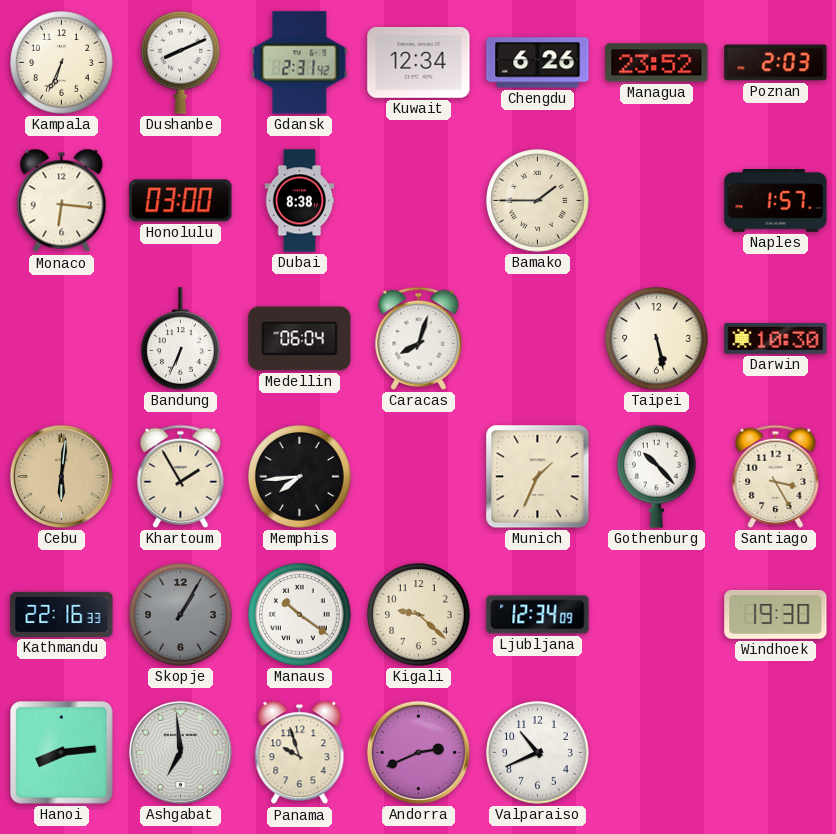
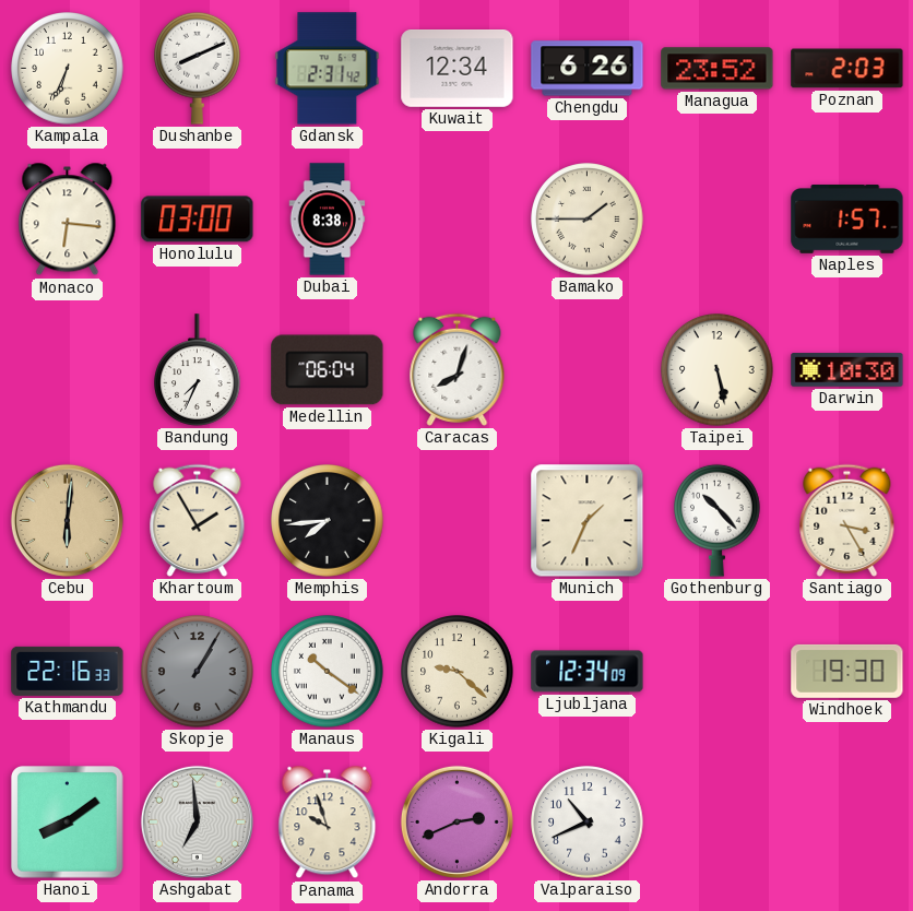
Bandung: 6:34 -> 7:34
Hanoi: 8:14 -> 8:09
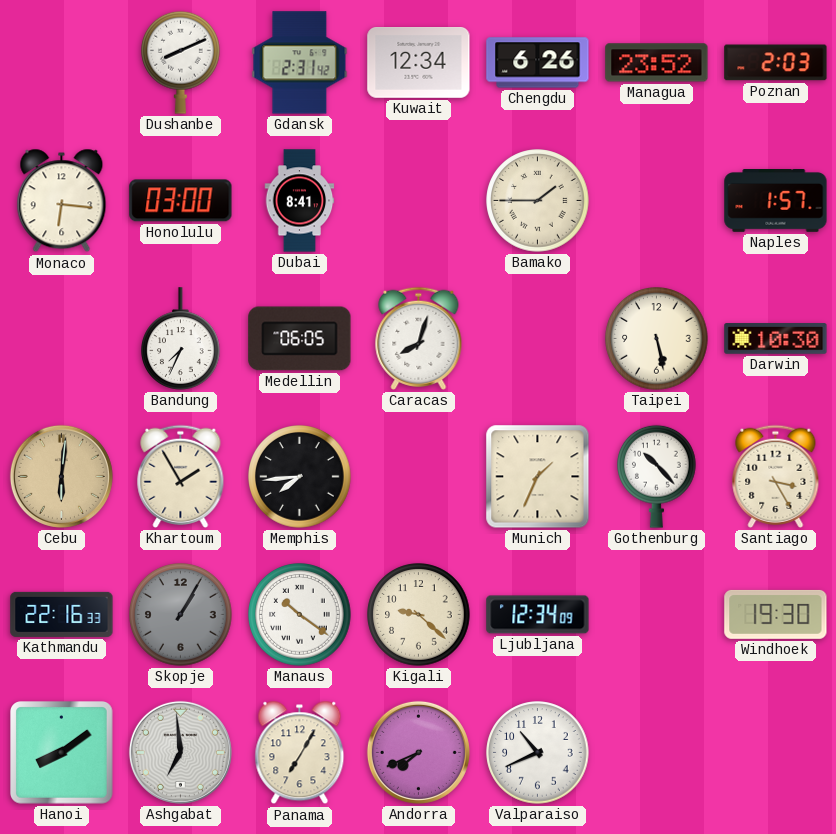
Kampala: 6:34 -> none
Dubai: 8:38 -> 8:41
Medellin: 06:04 -> 06:05
Panama: 9:57 -> 7:05
Andorra: 2:41 -> 7:41
